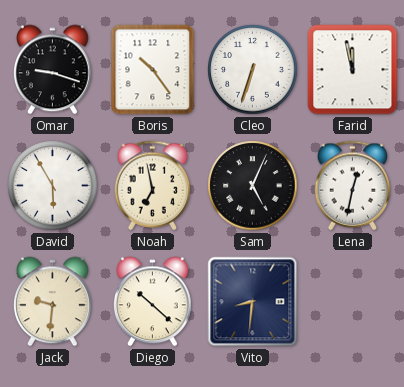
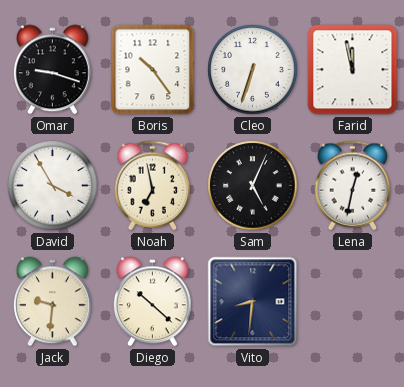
David: 5:55 -> 3:55
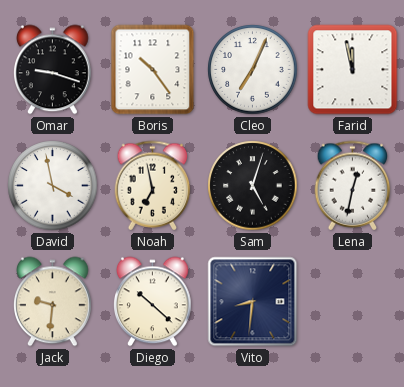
Cleo: 6:33 -> 7:04
David: 3:55 -> 3:58
Sam: 5:04 -> 5:03
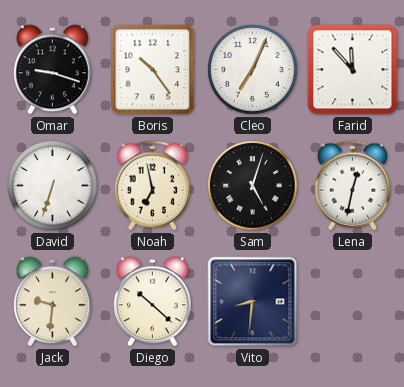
Farid: 11:58 -> 11:53
David: 3:58 -> 6:33
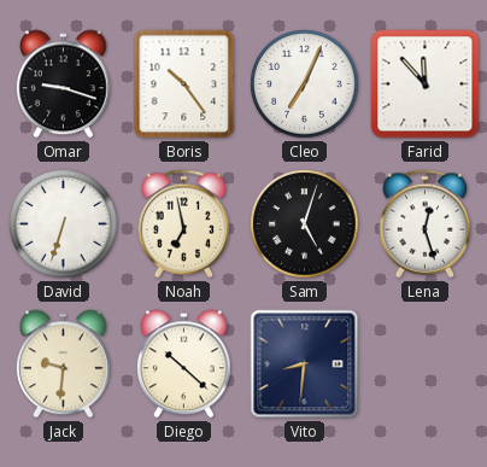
Lena: 12:32 -> 12:27
